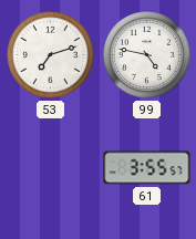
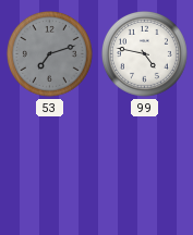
53 dial: white -> grey
61: 3:55 -> none
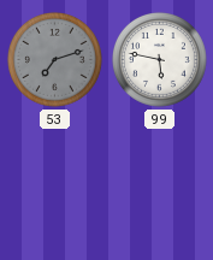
99: 4:47 -> 5:47
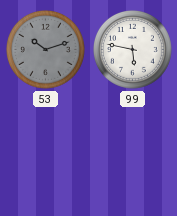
53: 7:12 -> 10:12
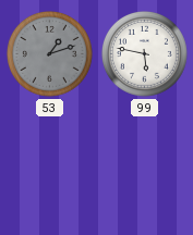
53: 10:12 -> 1:12
